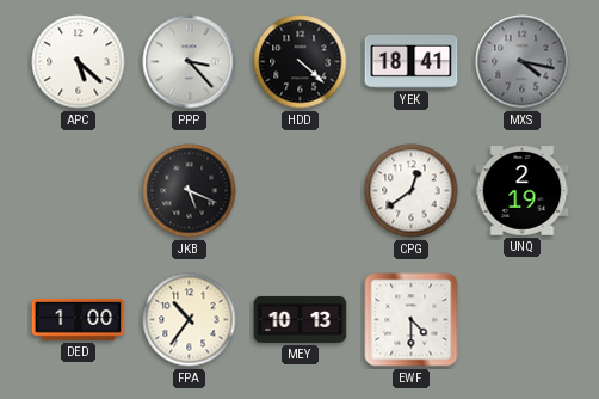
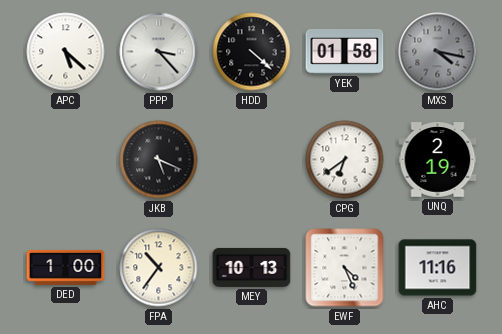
YEK: 18:41 -> 01:58
CPG: 12:39 -> 6:39
EWF: 4:30 -> 4:26
AHC: none -> 11:16
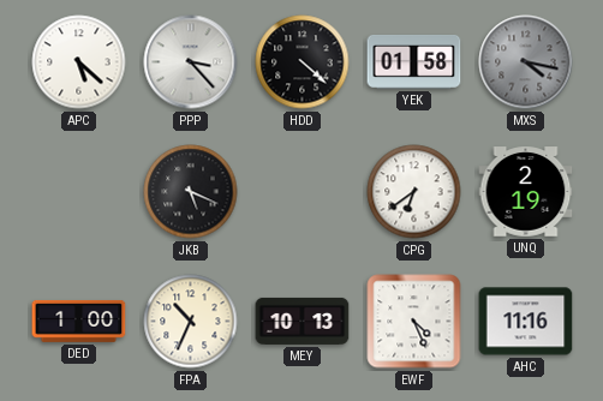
FPA: 10:36 -> 10:34
